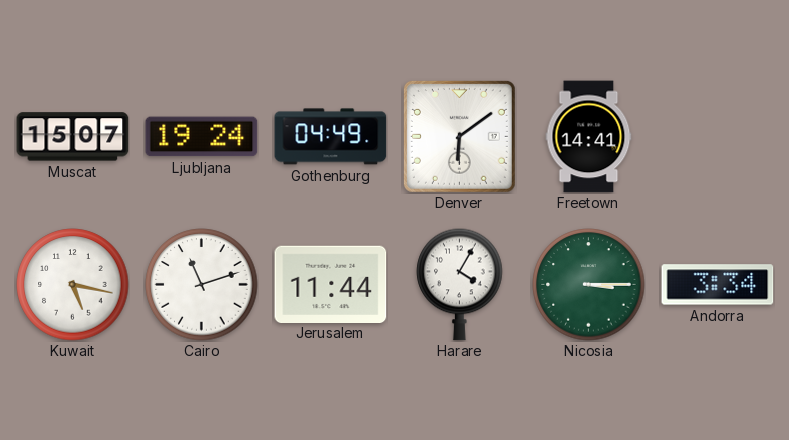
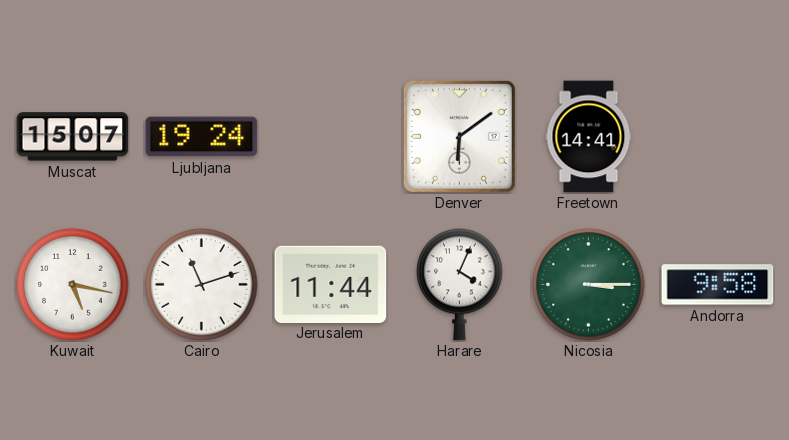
Gothenburg: 04:49 -> none
Harare: 4:05 -> 4:04
Andorra: 3:34 -> 9:58
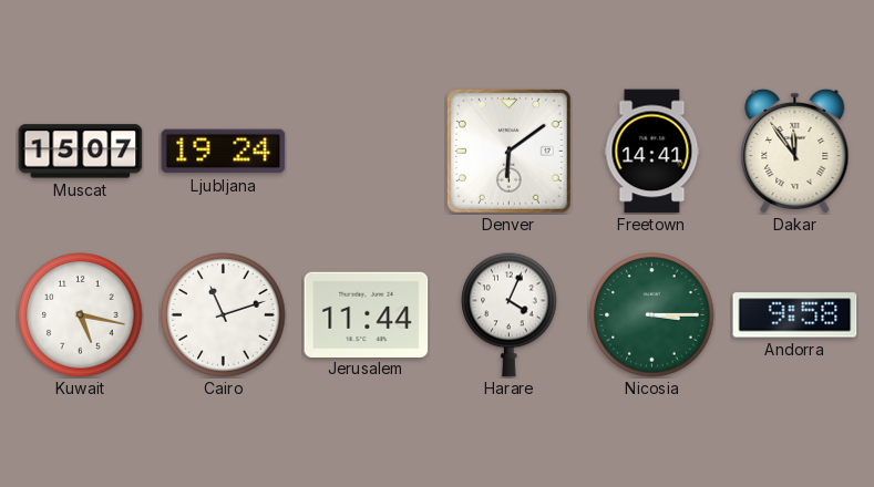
Dakar: none -> 11:54
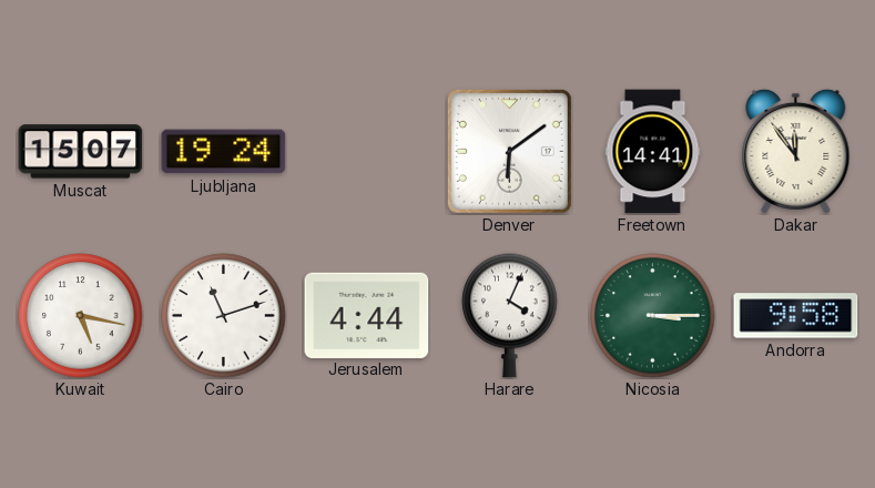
Jerusalem: 11:44 -> 4:44
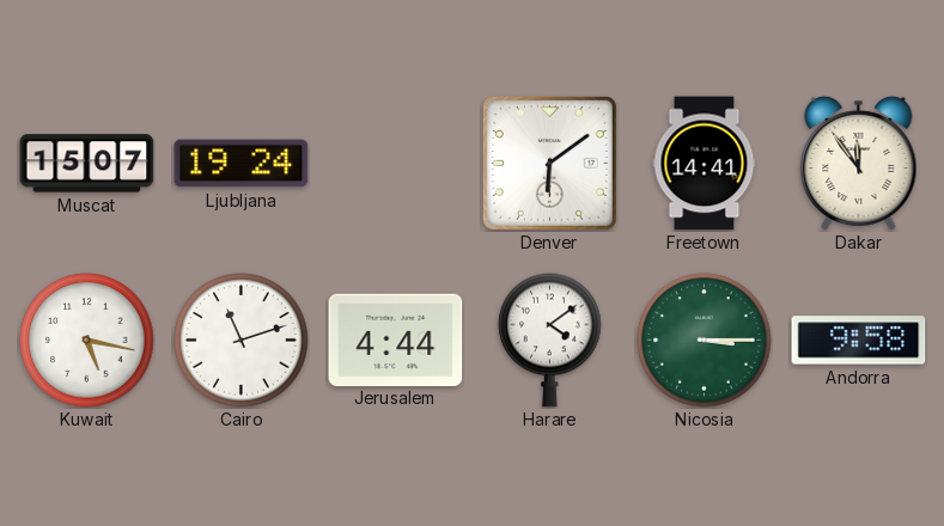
Harare: 4:04 -> 4:09
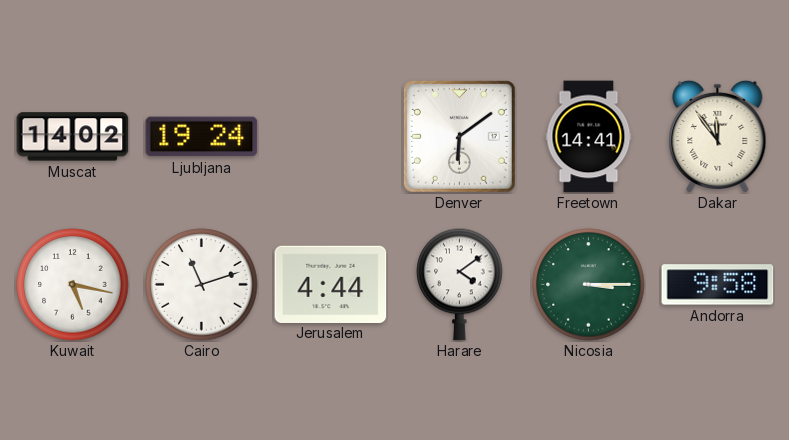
Muscat: 15:07 -> 14:02
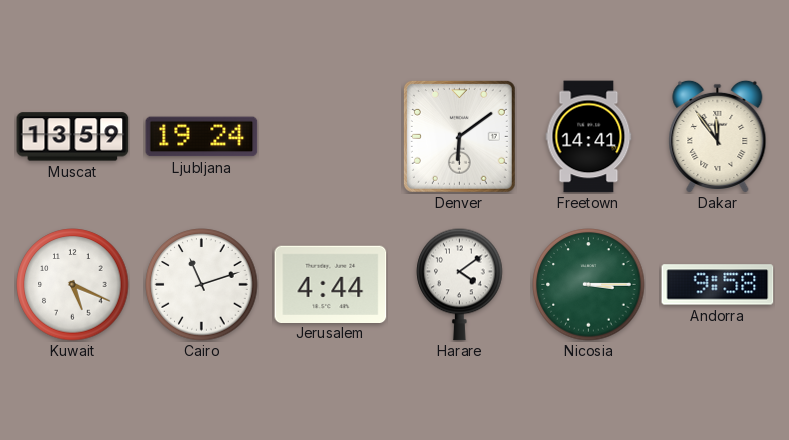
Muscat: 14:02 -> 13:59
Kuwait: 5:17 -> 5:19
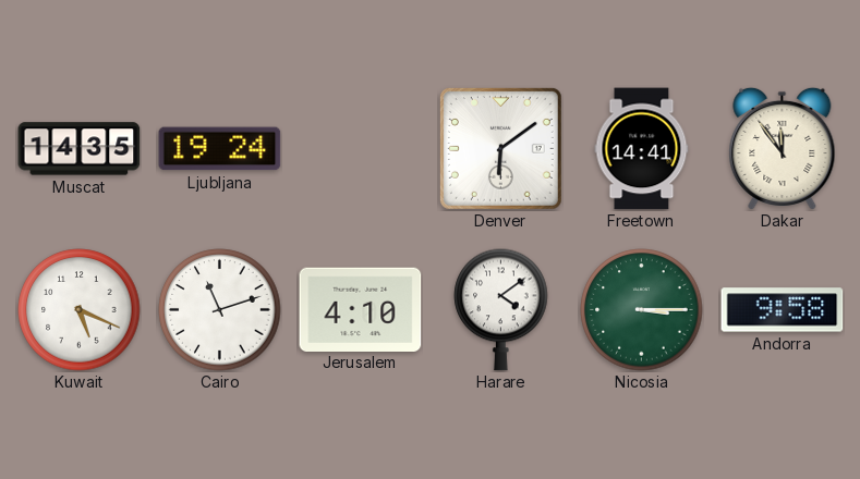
Muscat: 13:59 -> 14:35
Jerusalem: 4:44 -> 4:10
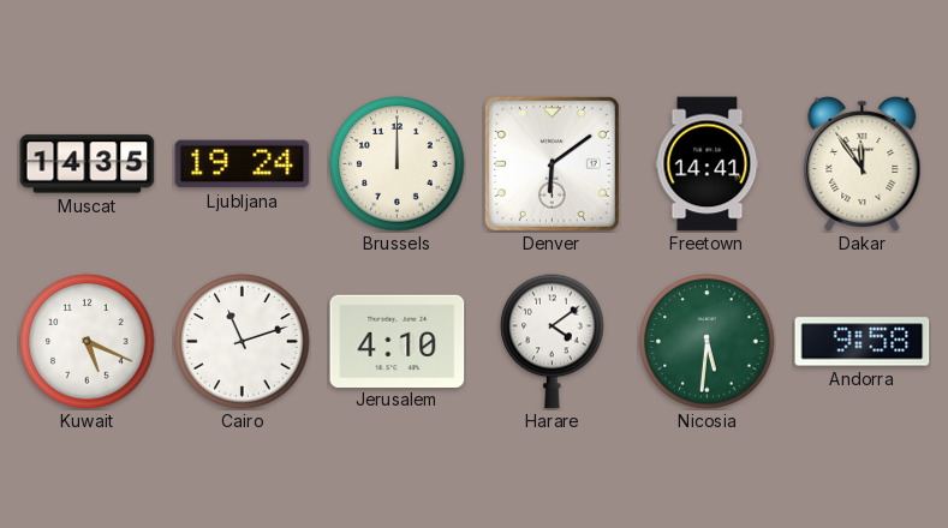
Brussels: none -> 12:00
Nicosia: 3:15 -> 5:31
